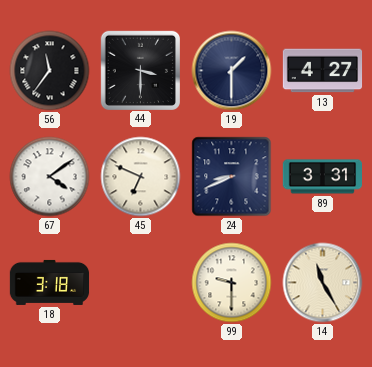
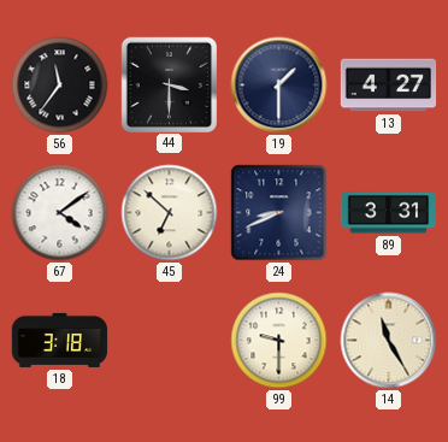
45: 6:49 -> 6:52
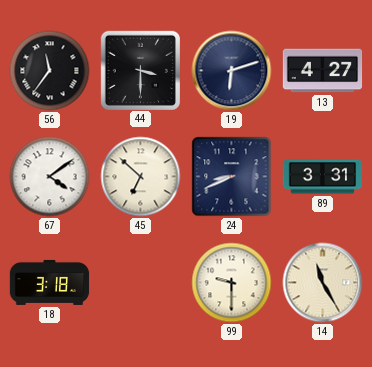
19: 1:30 -> 6:12
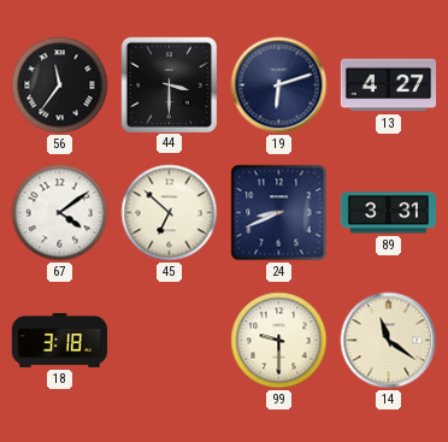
14: 11:25 -> 11:21
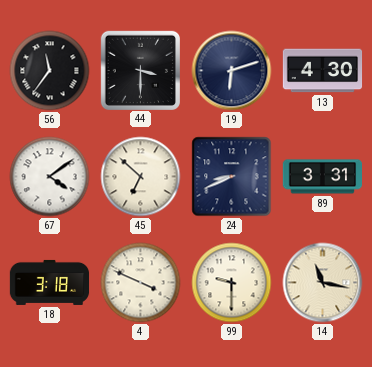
13: 4:27 -> 4:30
4: none -> 3:49
14: 11:21 -> 11:17
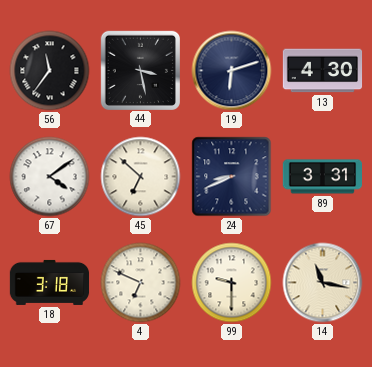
44: 3:30 -> 3:28
4: 3:49 -> 6:49
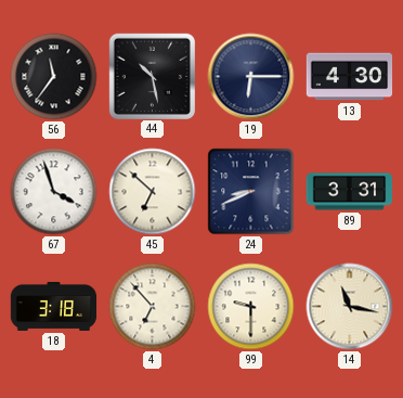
44: 3:28 -> 10:28
19: 6:12 -> 6:15
67: 4:09 -> 3:57
4: 6:49 -> 6:53
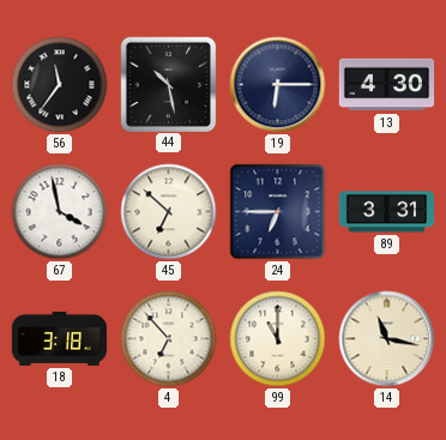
67: 3:57 -> 3:58
24: 8:41 -> 6:45
99: 9:30 -> 11:00
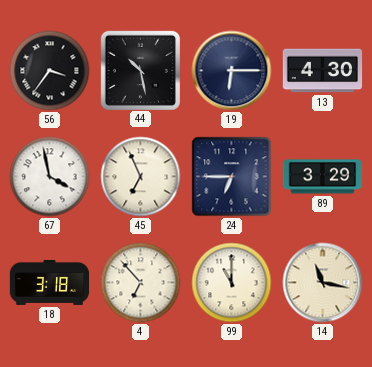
56: 11:36 -> 3:36
45: 6:52 -> 6:56
89: 3:31 -> 3:29
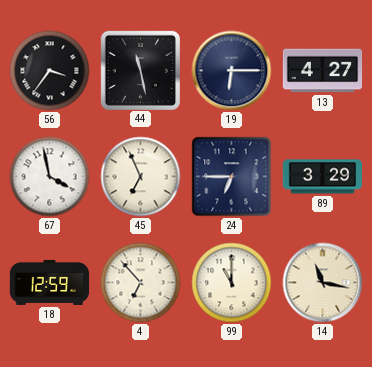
44: 10:28 -> 11:28
13: 4:30 -> 4:27
18: 3:18 -> 12:59
